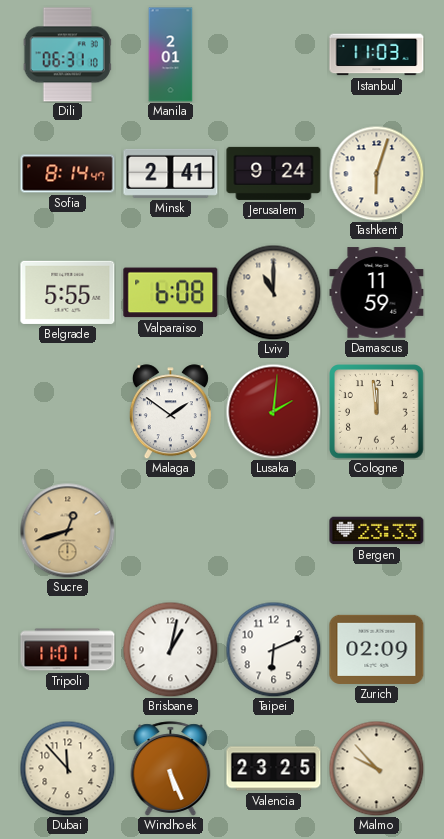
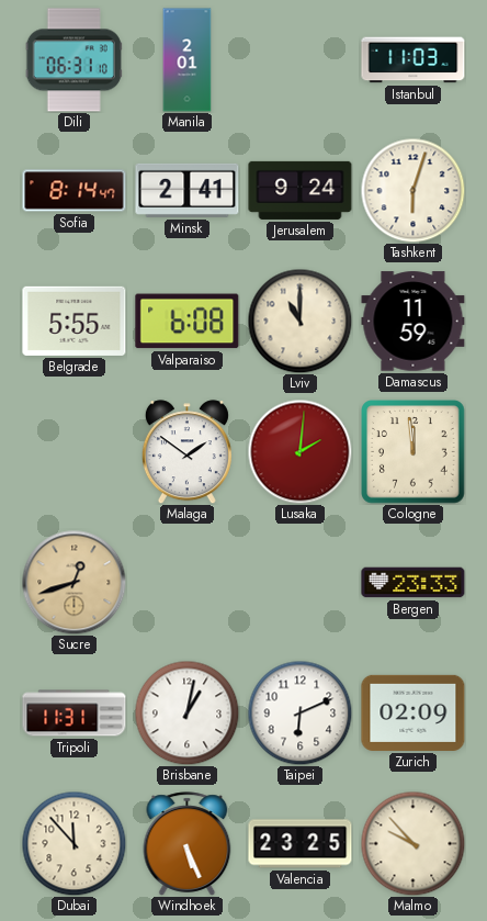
Tripoli: 11:01 -> 11:31
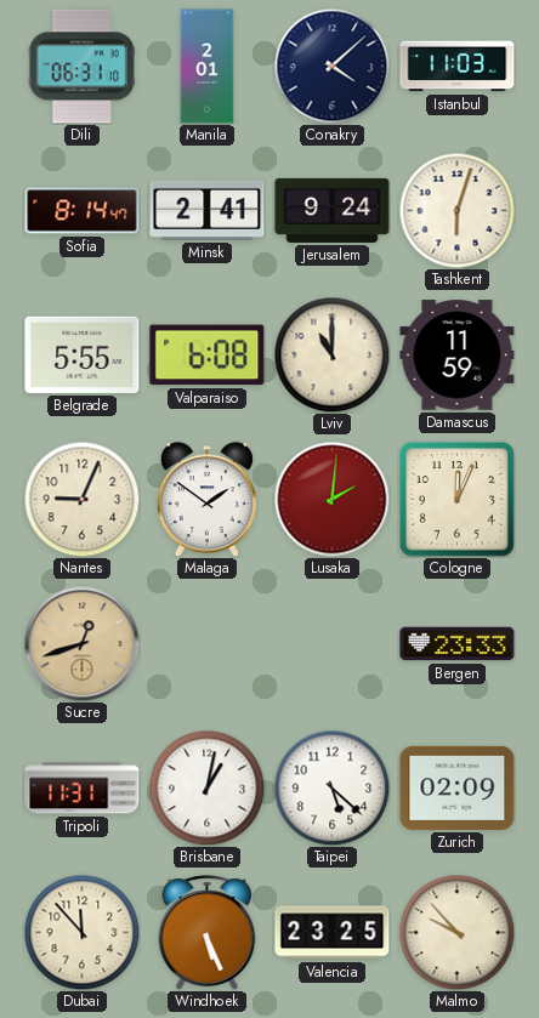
Conakry: none -> 4:08
Nantes: none -> 9:04
Cologne: 11:59 -> 12:04
Taipei: 6:11 -> 5:22
